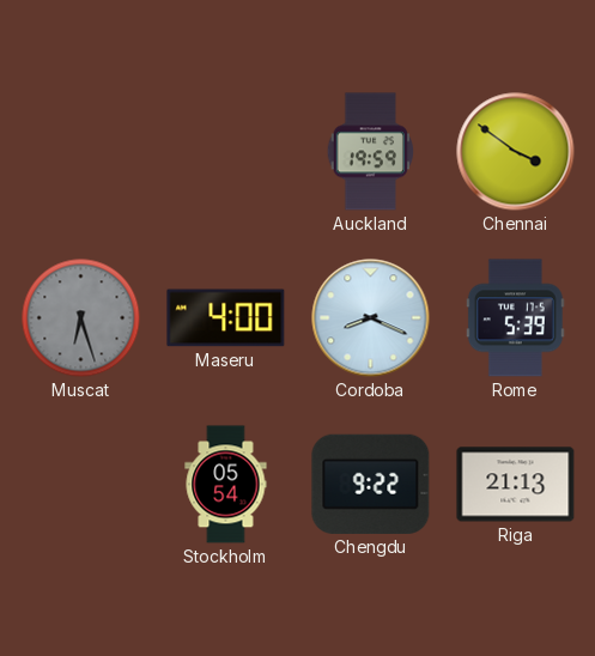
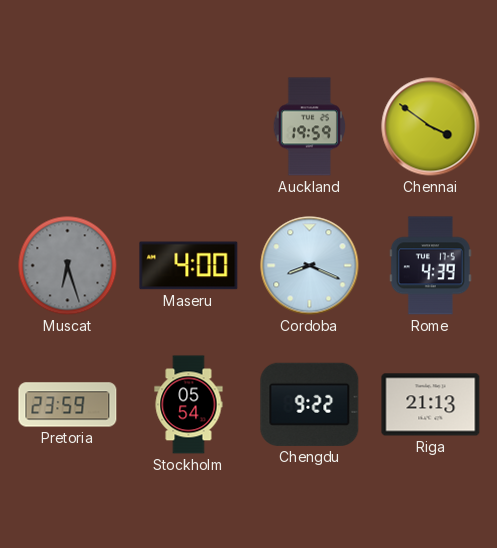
Rome: 5:39 -> 4:39
Pretoria: none -> 23:59
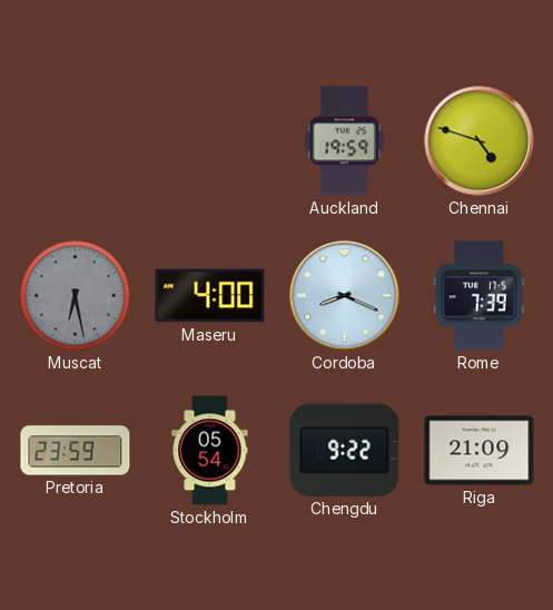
Chennai: 3:51 -> 4:48
Muscat: 6:27 -> 6:28
Rome: 4:39 -> 7:39
Riga: 21:13 -> 21:09
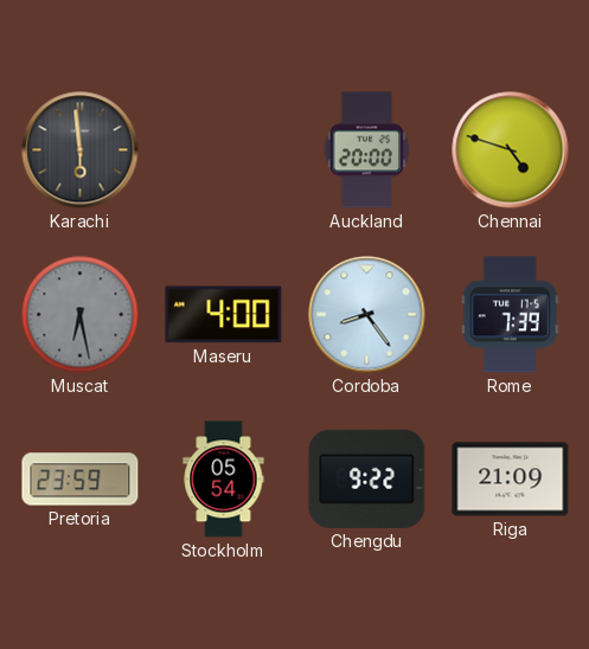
Karachi: none -> 5:59
Auckland: 19:59 -> 20:00
Cordoba: 8:19 -> 8:24
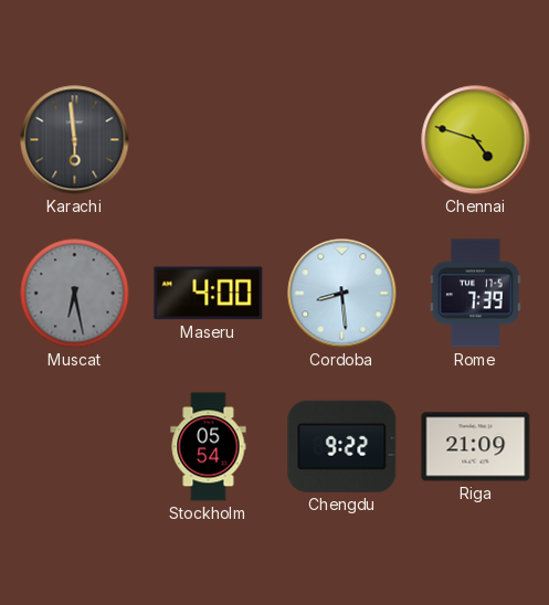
Auckland: 20:00 -> none
Cordoba: 8:24 -> 8:29
Pretoria: 23:59 -> none
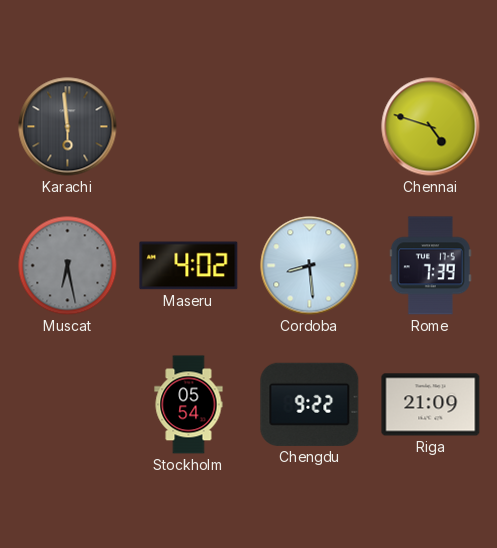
Maseru: 4:00 -> 4:02
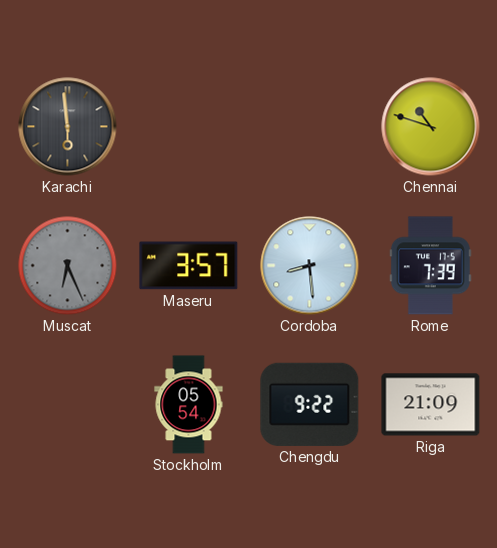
Chennai: 4:48 -> 10:48
Muscat: 6:28 -> 6:26
Maseru: 4:02 -> 3:57
